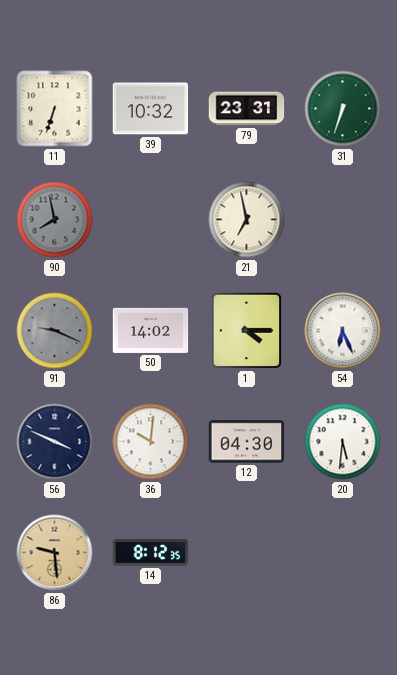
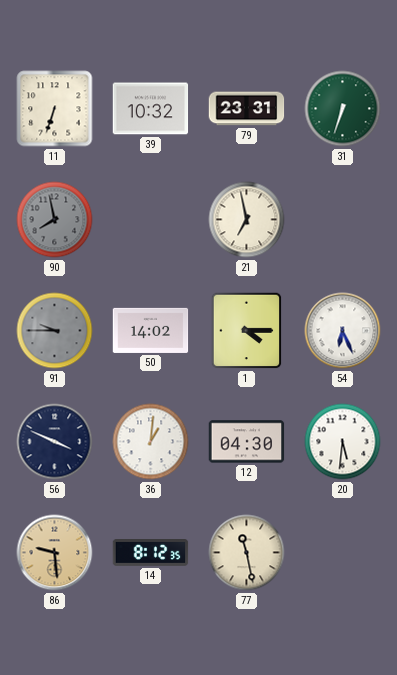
91: 9:19 -> 9:45
36: 10:01 -> 1:01
77: none -> 11:28
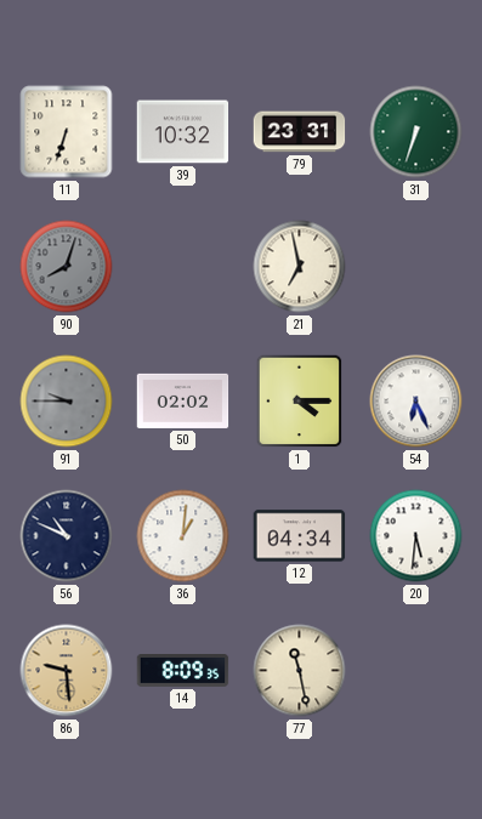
90: 7:58 -> 8:03
50: 14:02 -> 02:02
56: 3:49 -> 10:49
12: 04:30 -> 04:34
14: 8:12 -> 8:09
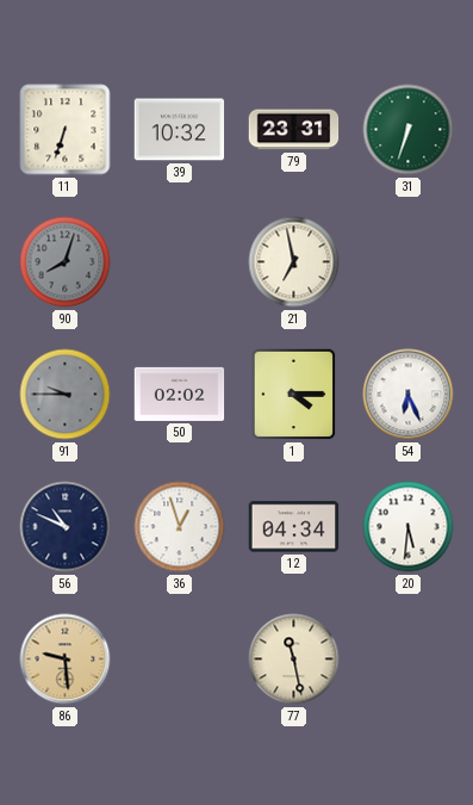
36: 1:01 -> 12:57
14: 8:09 -> none
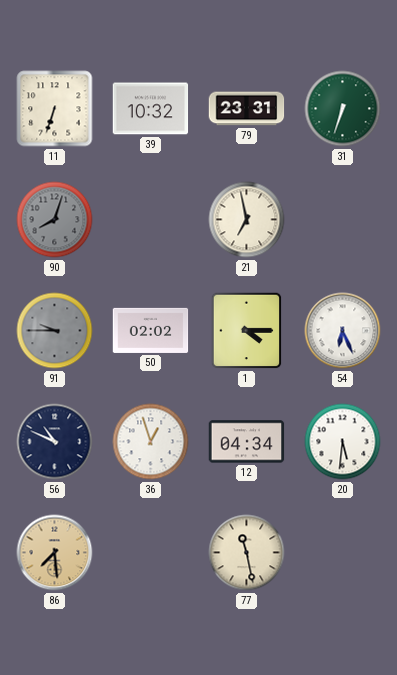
86: 9:29 -> 7:29
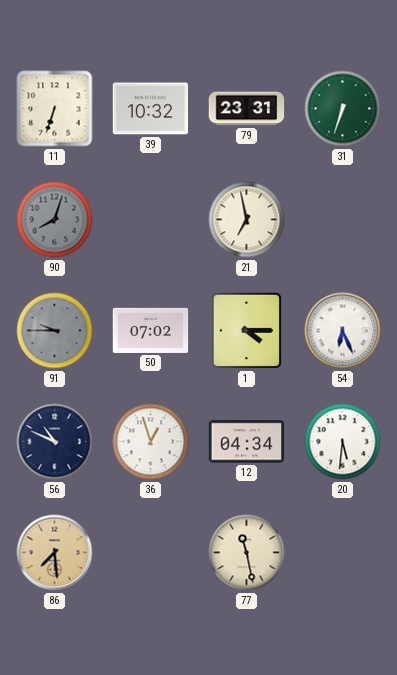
50: 02:02 -> 07:02
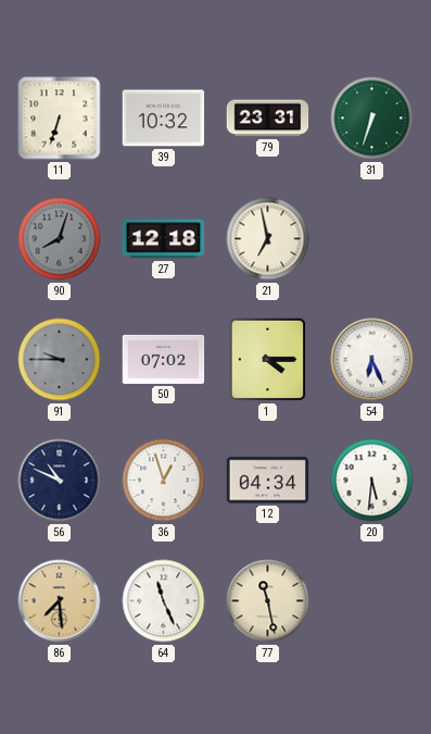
27: none -> 12:18
64: none -> 11:26
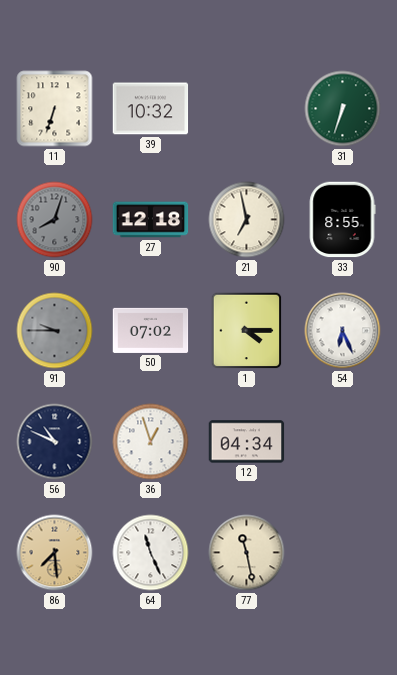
79: 23:31 -> none
33: none -> 8:55
20: 5:31 -> none
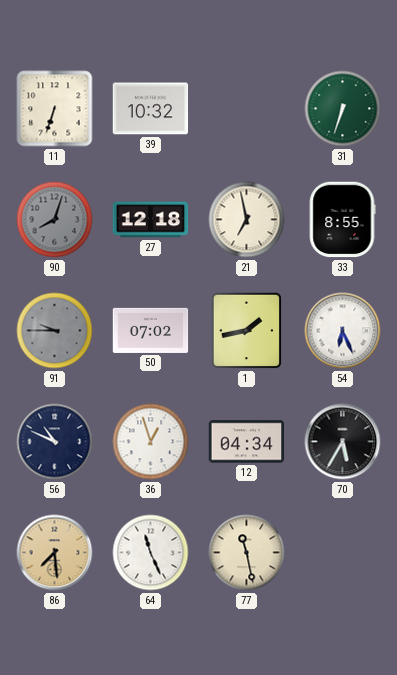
1: 4:15 -> 1:43
70: none -> 5:35
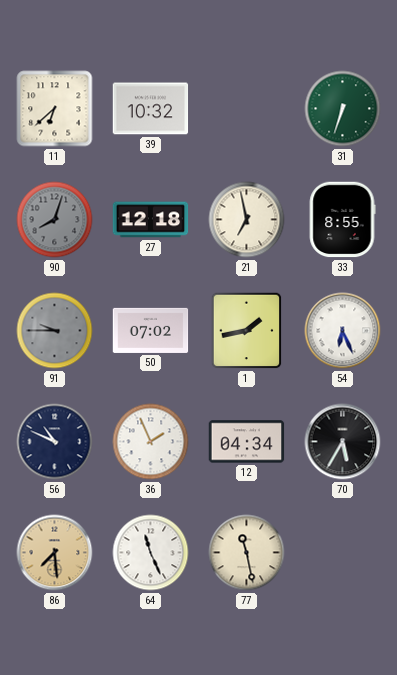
11: 6:33 -> 6:38
36: 12:57 -> 1:56
